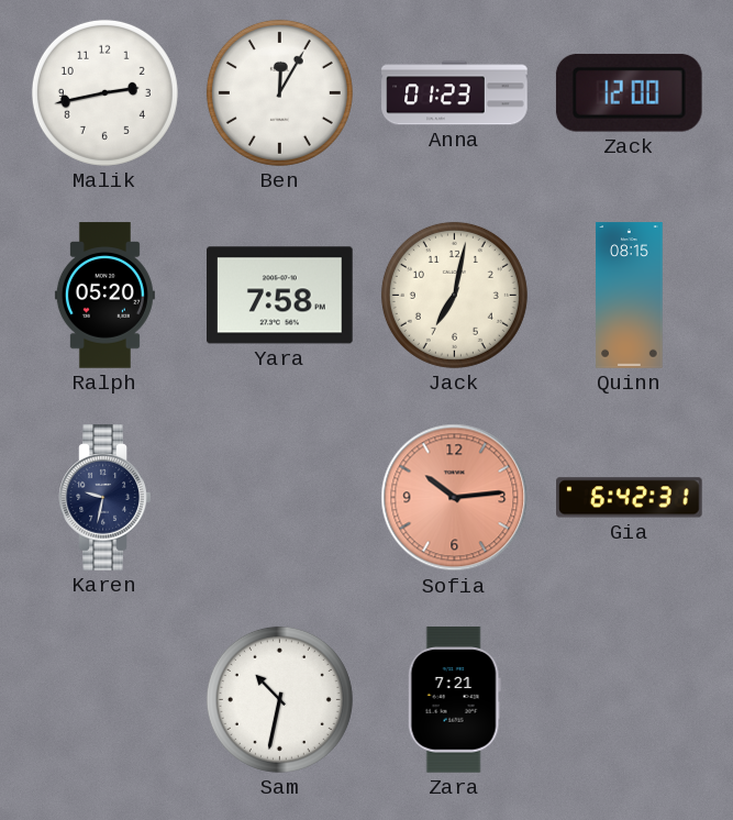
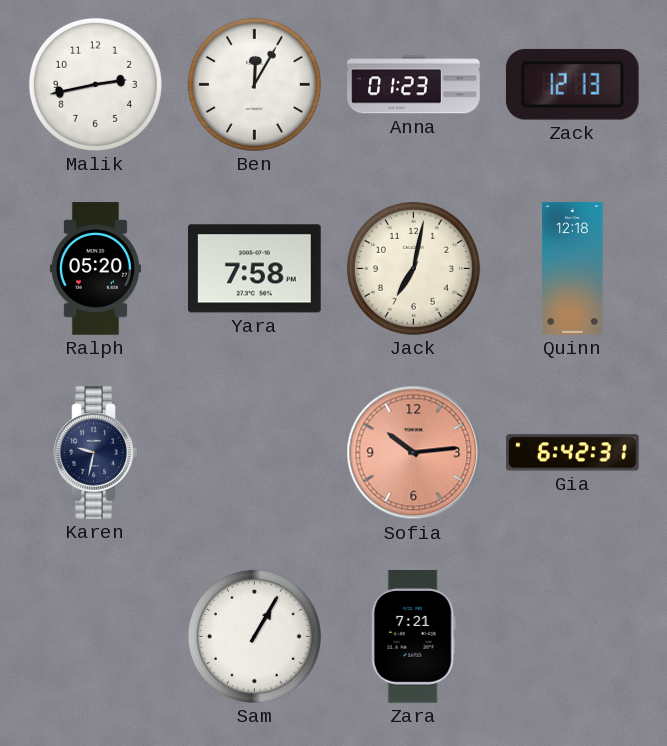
Zack: 12:00 -> 12:13
Quinn: 08:15 -> 12:18
Sam: 10:32 -> 1:05
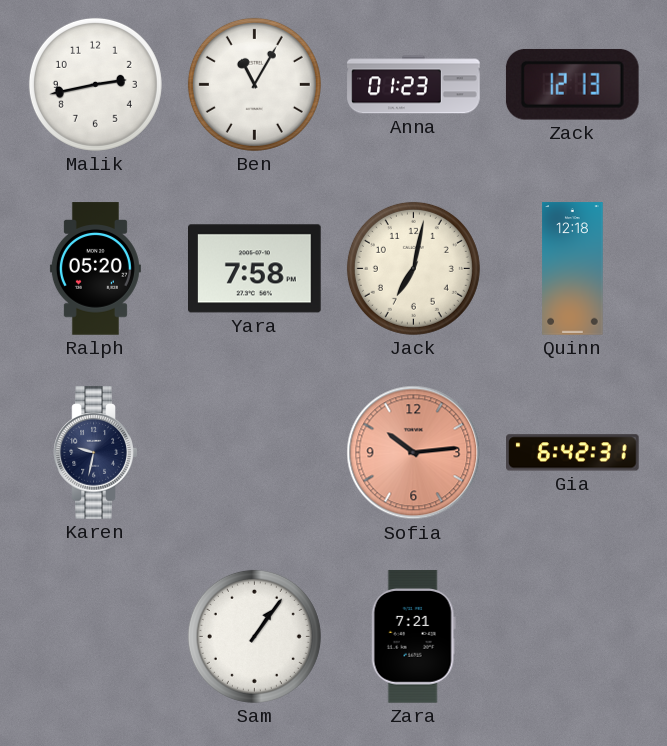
Ben: 12:05 -> 11:05
Sam: 1:05 -> 1:06
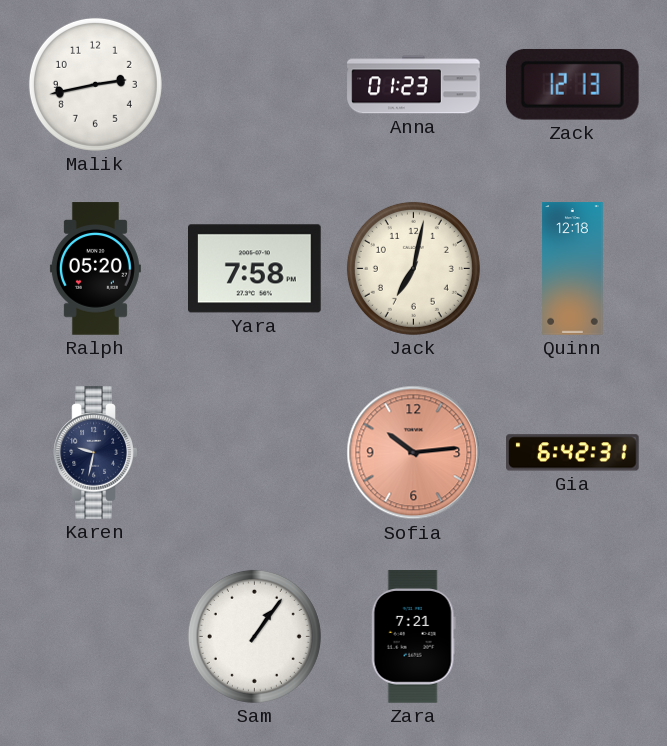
Ben: 11:05 -> none
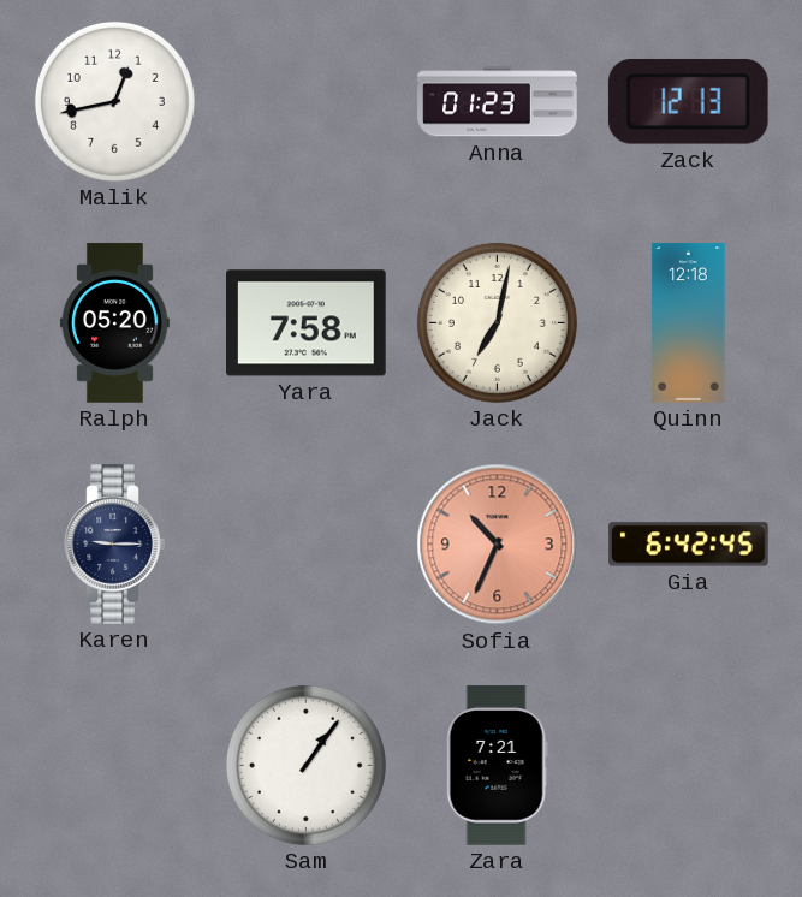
Malik: 2:43 -> 12:43
Karen: 9:32 -> 9:15
Sofia: 10:14 -> 10:34
Gia: 6:42:31 -> 6:42:45
